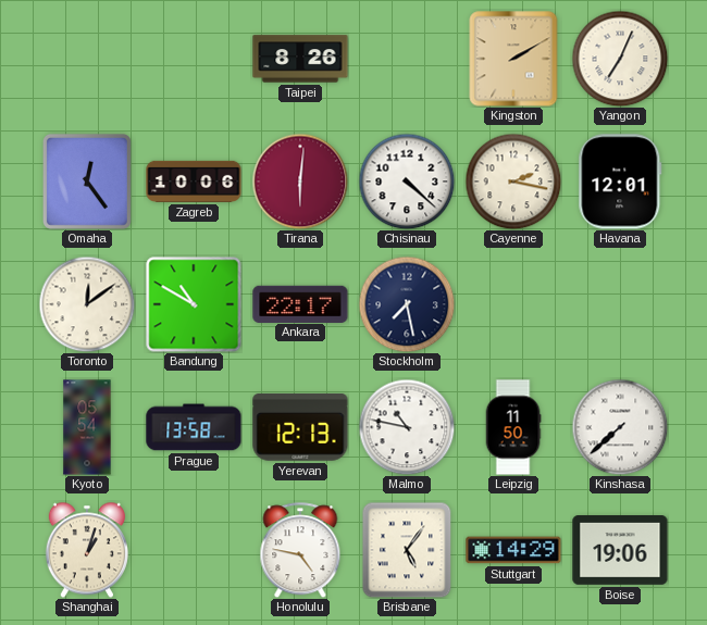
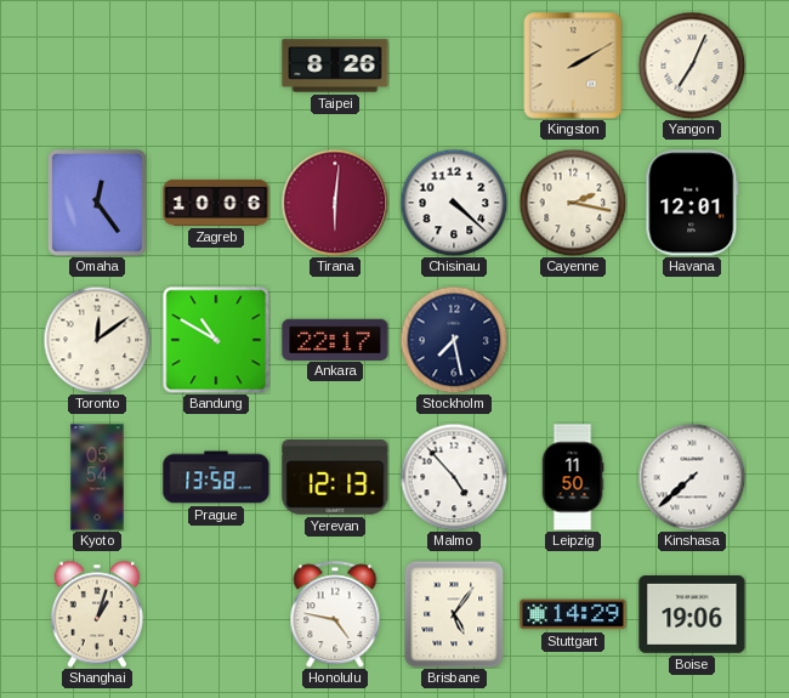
Malmo: 10:47 -> 4:53
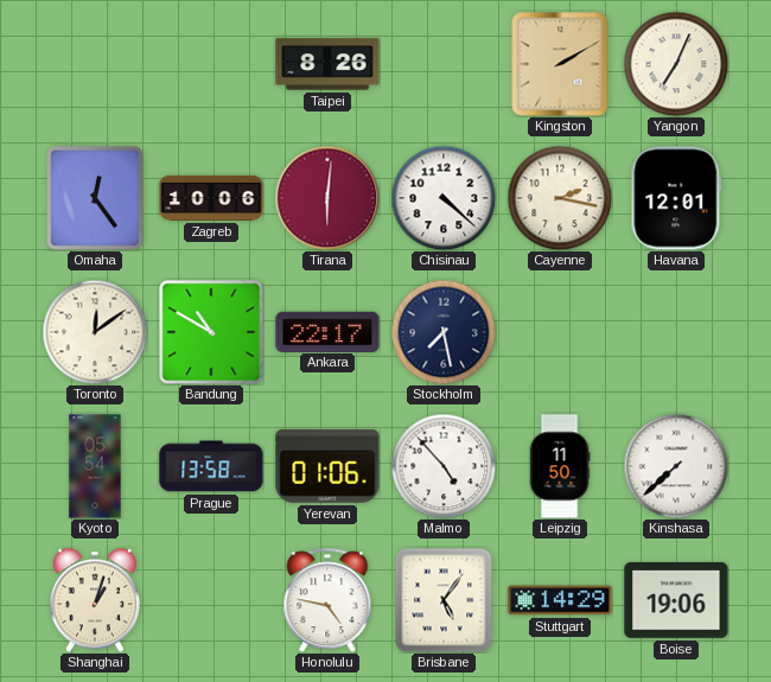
Yerevan: 12:13 -> 01:06
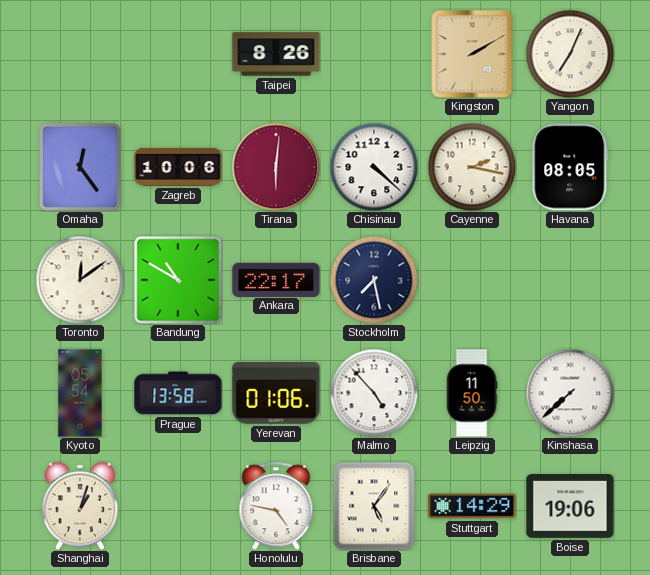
Havana: 12:01 -> 08:05
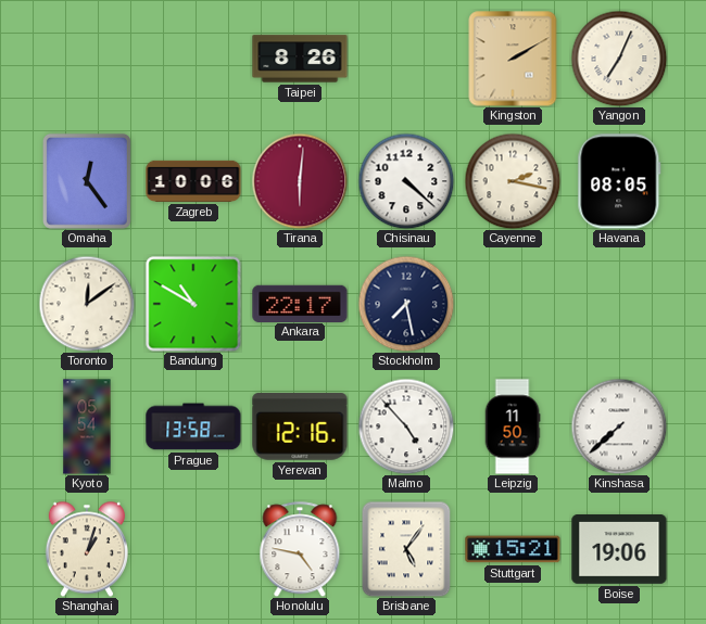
Yerevan: 01:06 -> 12:16
Stuttgart: 14:29 -> 15:21
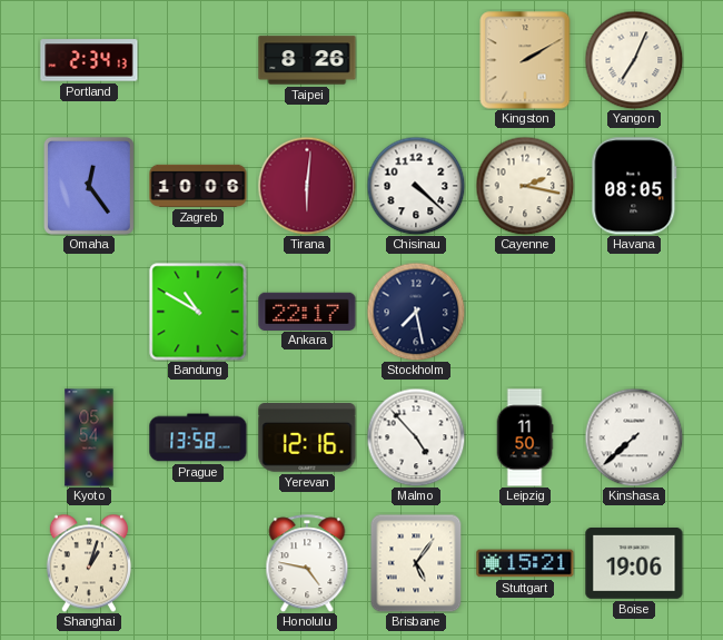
Portland: none -> 2:34
Toronto: 12:09 -> none
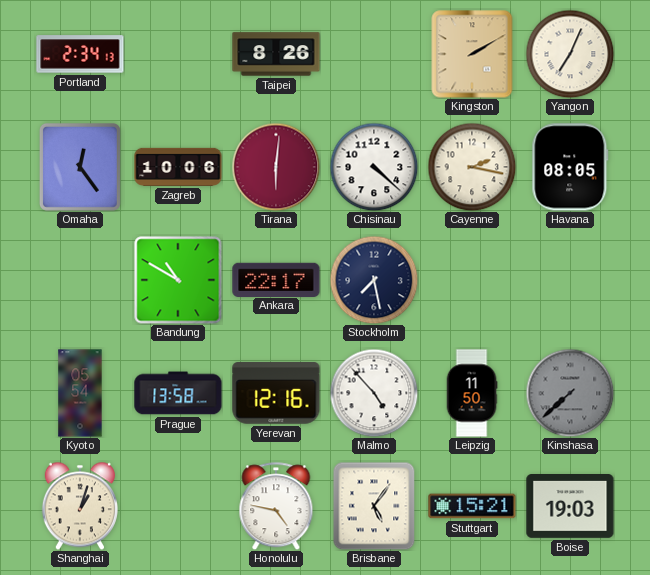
Kinshasa dial: white -> grey
Boise: 19:06 -> 19:03
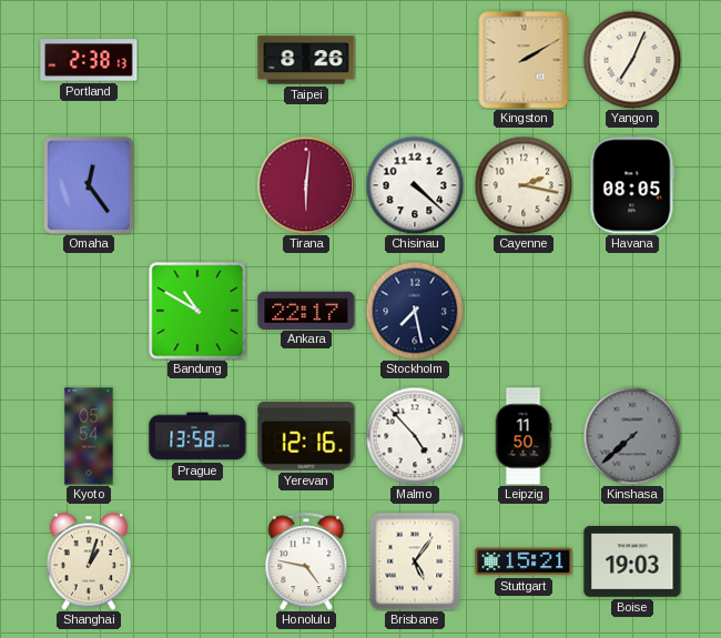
Portland: 2:34 -> 2:38
Zagreb: 10:06 -> none
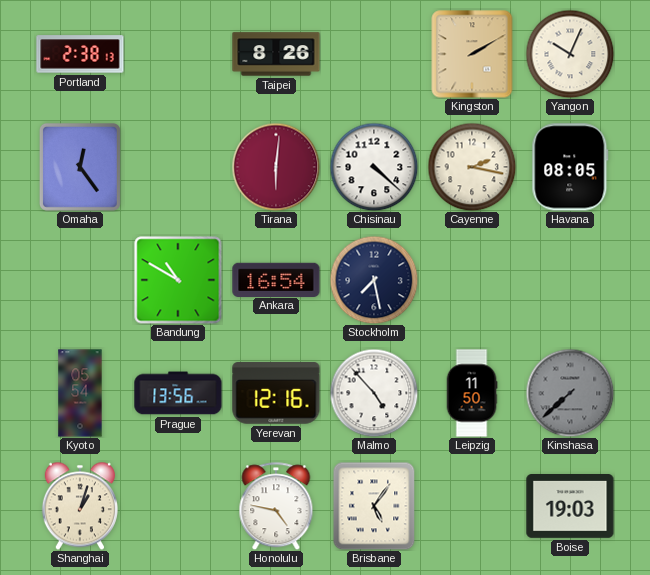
Yangon: 7:04 -> 10:04
Ankara: 22:17 -> 16:54
Prague: 13:58 -> 13:56
Stuttgart: 15:21 -> none
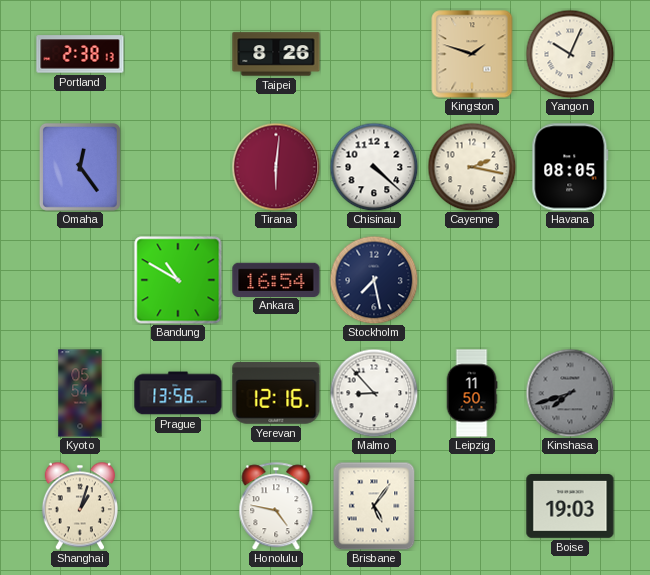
Kingston: 2:10 -> 1:48
Malmo: 4:53 -> 8:53
Kinshasa: 7:38 -> 7:42
